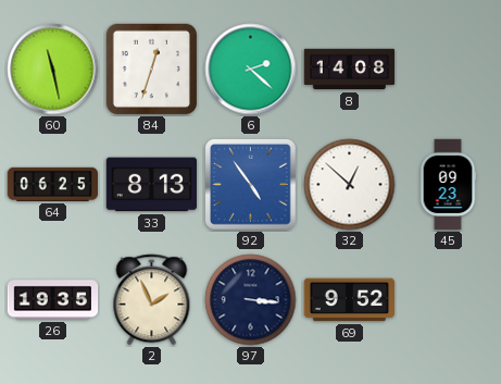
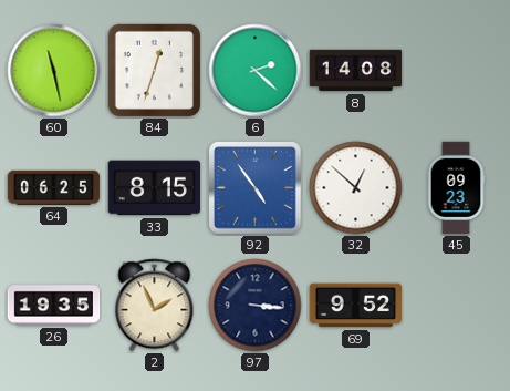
33: 8:13 -> 8:15
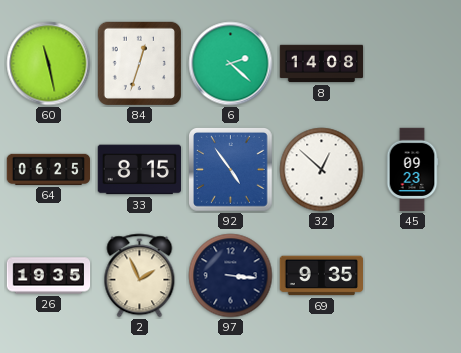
69: 9:52 -> 9:35
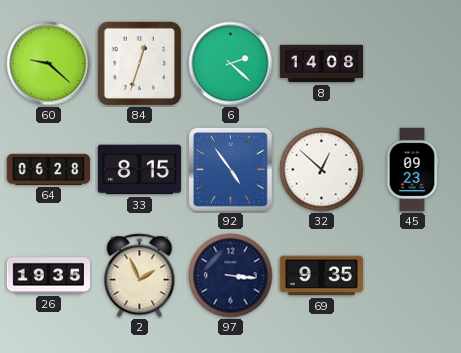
60: 11:28 -> 9:22
64: 06:25 -> 06:28
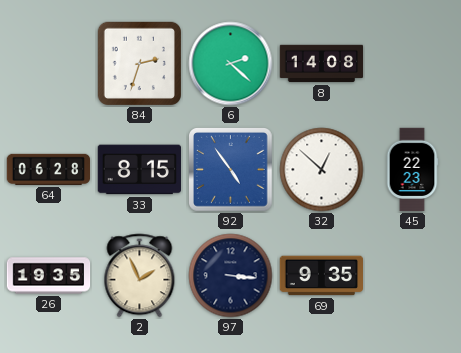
60: 9:22 -> none
84: 12:33 -> 2:33
45: 09:23 -> 22:23
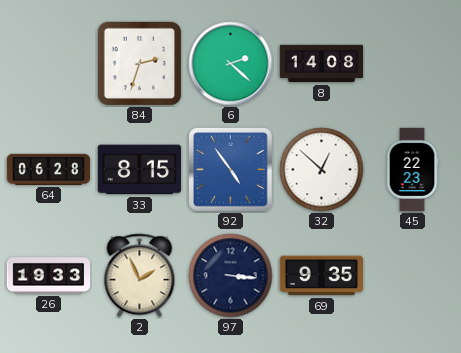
26: 19:35 -> 19:33
